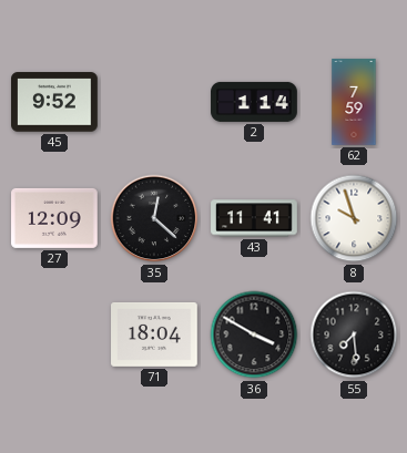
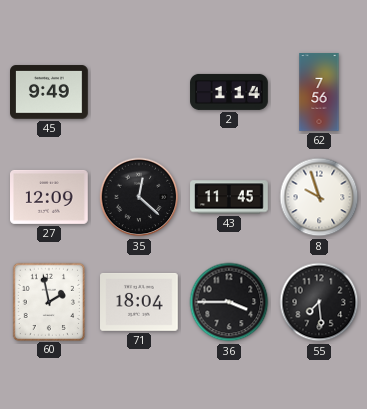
45: 9:52 -> 9:49
62: 7:59 -> 7:56
43: 11:41 -> 11:45
60: none -> 1:58
36: 3:50 -> 3:45
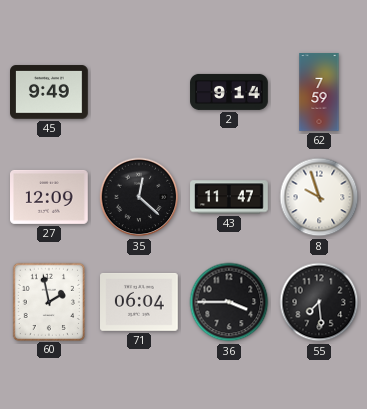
2: 1:14 -> 9:14
62: 7:56 -> 7:59
43: 11:45 -> 11:47
71: 18:04 -> 06:04
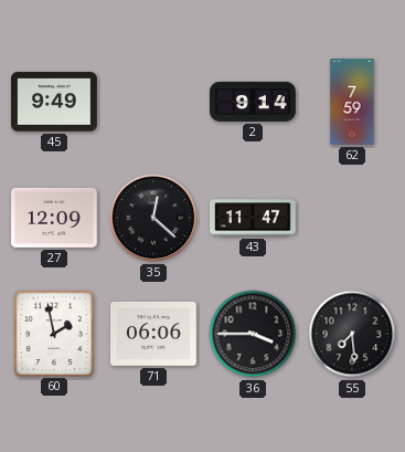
8: 9:57 -> none
71: 06:04 -> 06:06
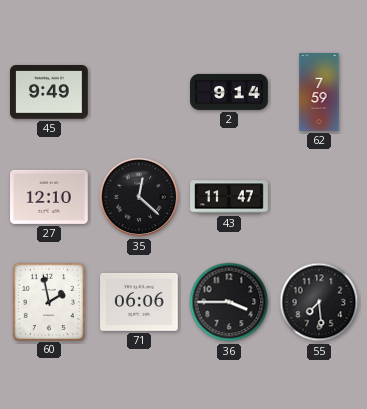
27: 12:09 -> 12:10
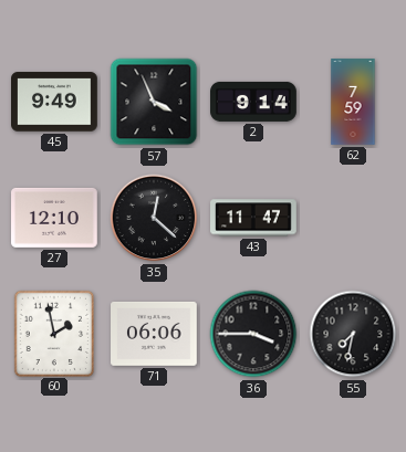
57: none -> 3:56
55: 7:29 -> 7:32
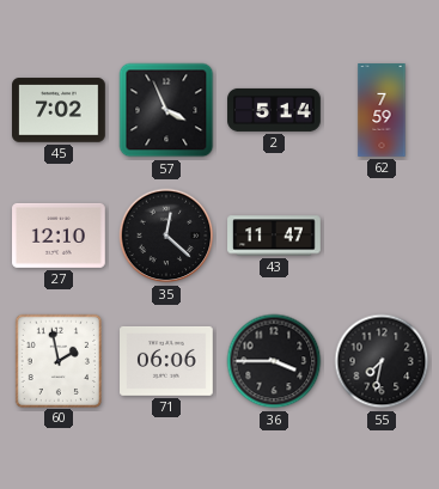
45: 9:49 -> 7:02
2: 9:14 -> 5:14
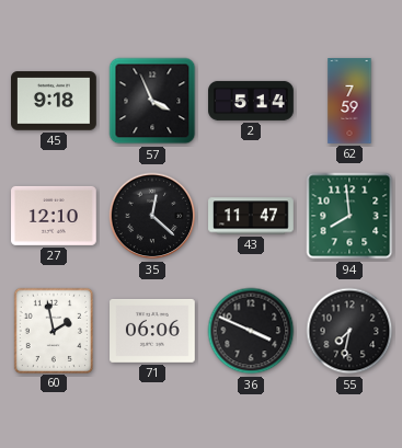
45: 7:02 -> 9:18
94: none -> 7:59
36: 3:45 -> 3:49
